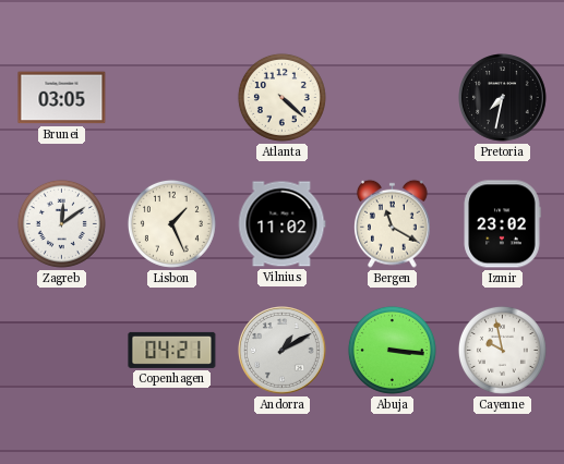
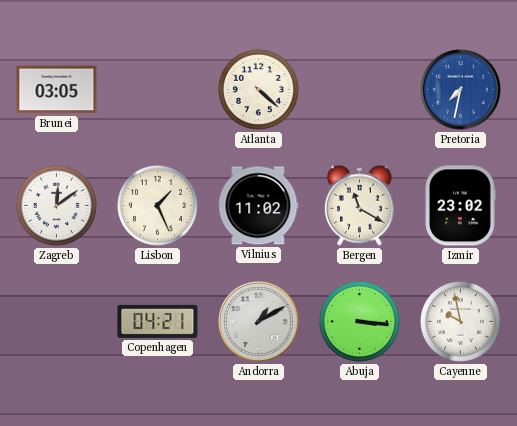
Pretoria dial: black -> blue
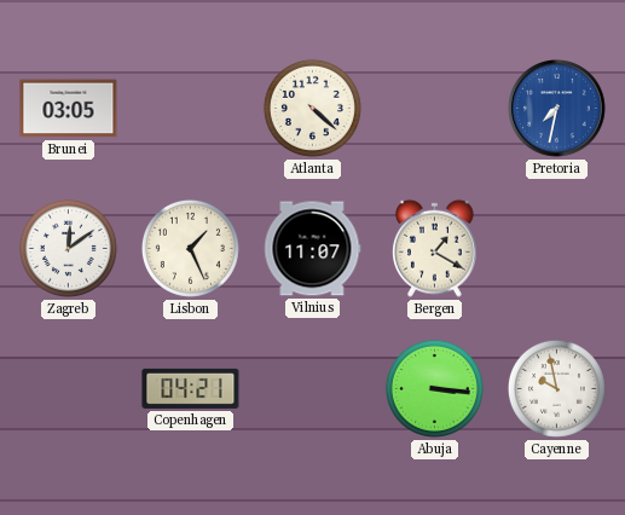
Vilnius: 11:02 -> 11:07
Bergen: 11:20 -> 1:20
Izmir: 23:02 -> none
Andorra: 1:10 -> none
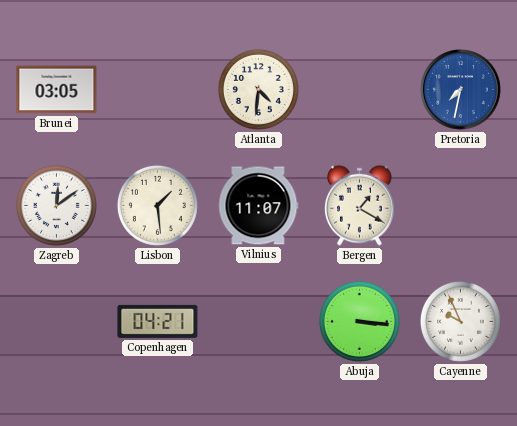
Atlanta: 4:22 -> 4:31
Lisbon: 1:26 -> 1:29
Cayenne: 9:58 -> 9:56
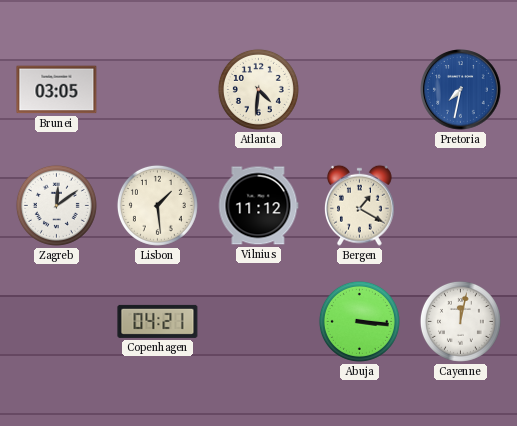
Vilnius: 11:07 -> 11:12
Cayenne: 9:56 -> 12:02
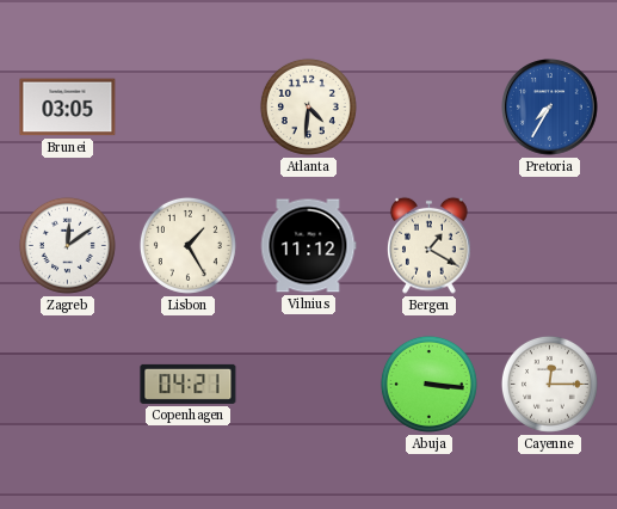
Pretoria: 7:32 -> 7:35
Lisbon: 1:29 -> 1:25
Cayenne: 12:02 -> 12:15
